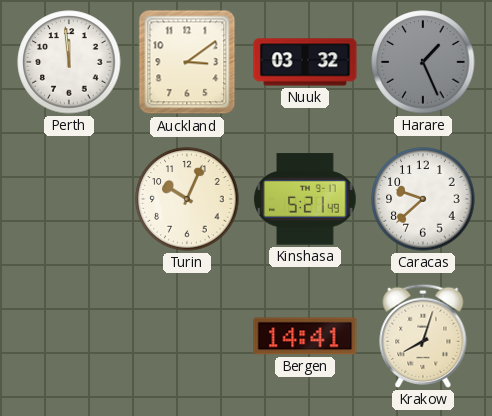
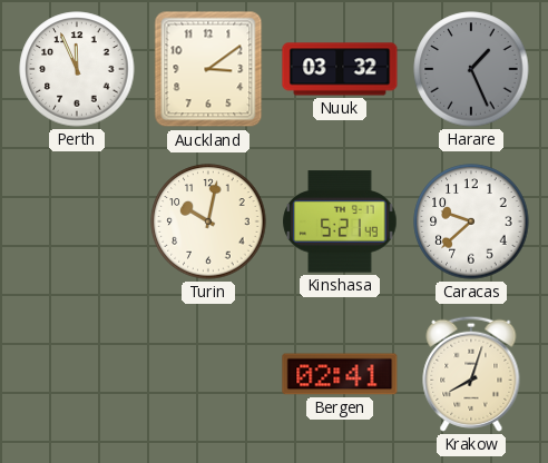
Perth: 11:59 -> 11:56
Turin: 10:04 -> 10:02
Bergen: 14:41 -> 02:41
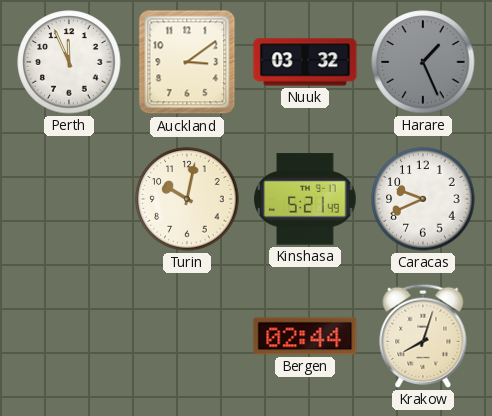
Caracas: 9:38 -> 9:41
Bergen: 02:41 -> 02:44
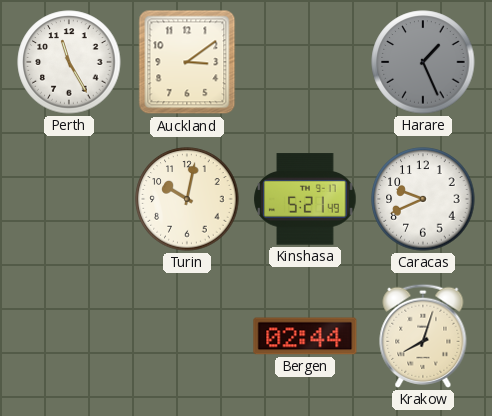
Perth: 11:56 -> 11:25
Nuuk: 03:32 -> none
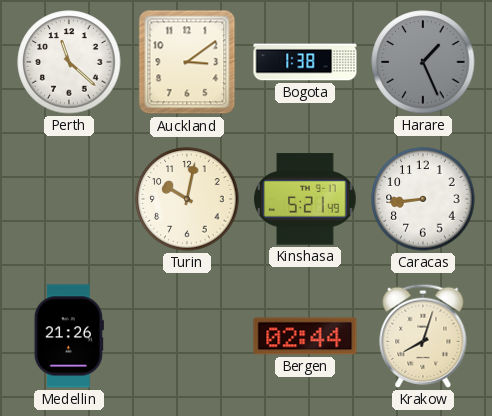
Perth: 11:25 -> 11:22
Bogota: none -> 1:38
Caracas: 9:41 -> 8:44
Medellin: none -> 21:26
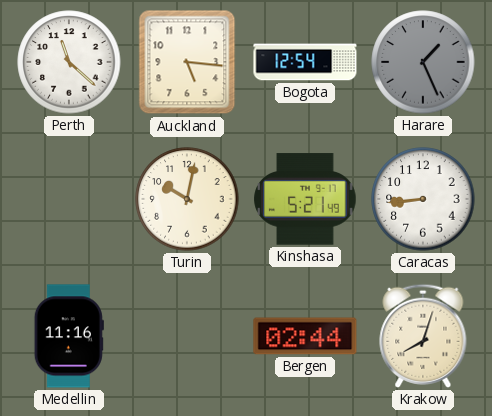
Auckland: 3:09 -> 5:16
Bogota: 1:38 -> 12:54
Medellin: 21:26 -> 11:16
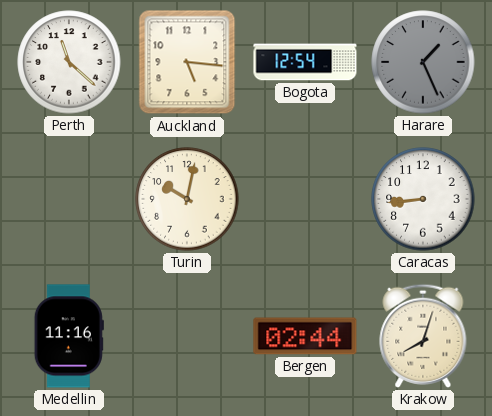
Kinshasa: 5:21 -> none
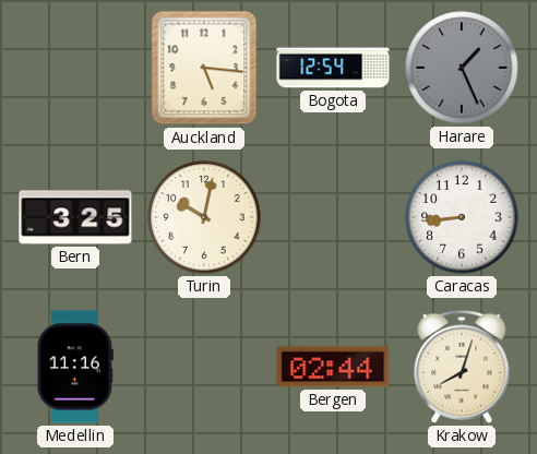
Perth: 11:22 -> none
Bern: none -> 3:25
